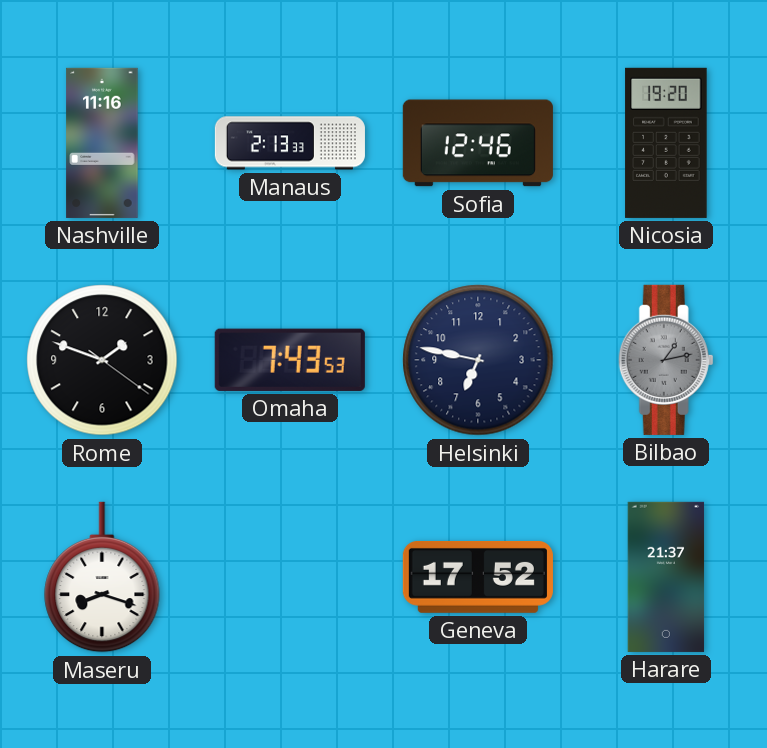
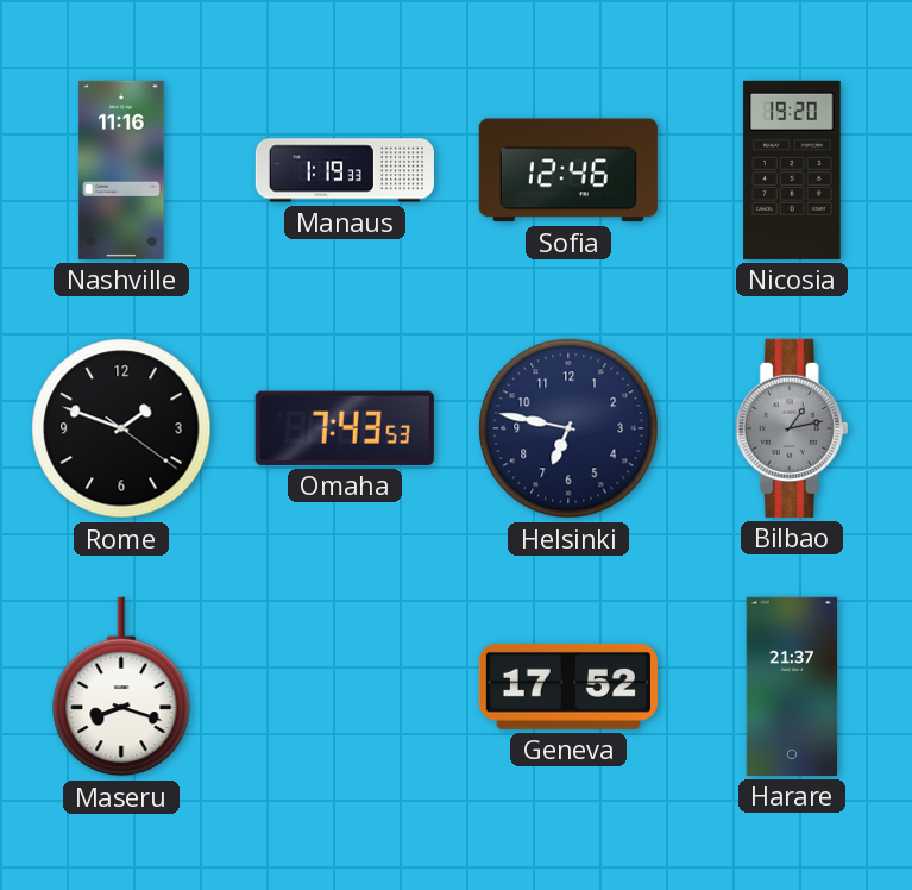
Manaus: 2:13 -> 1:19
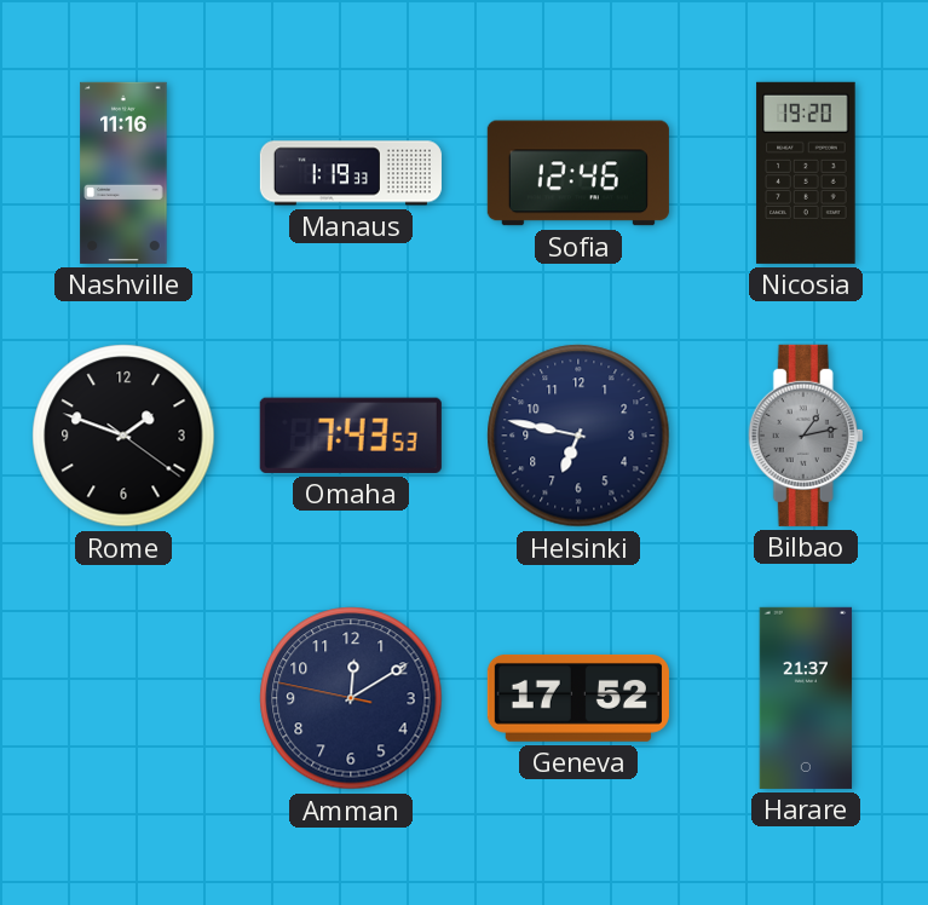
Maseru: 8:18 -> none
Amman: none -> 12:09
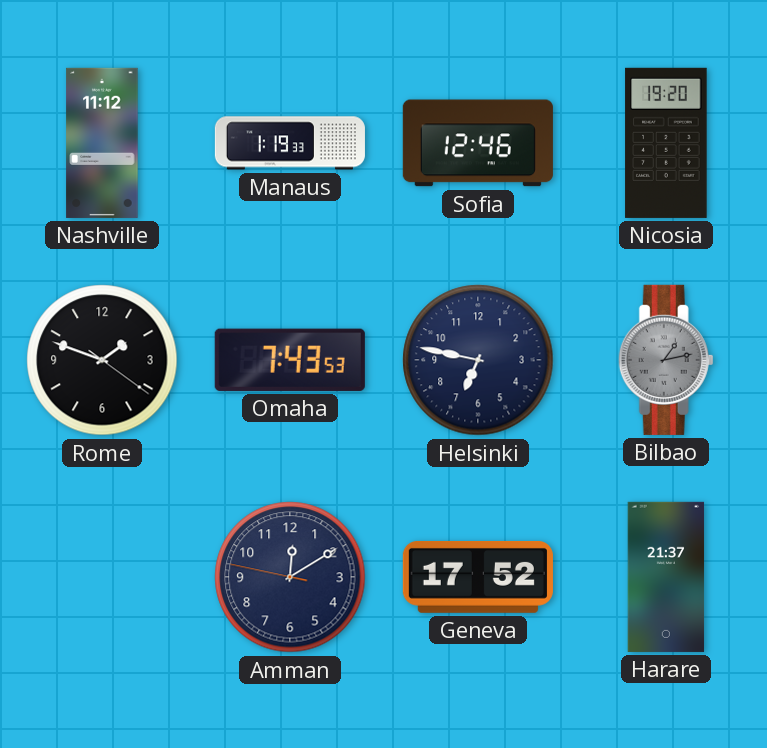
Nashville: 11:16 -> 11:12
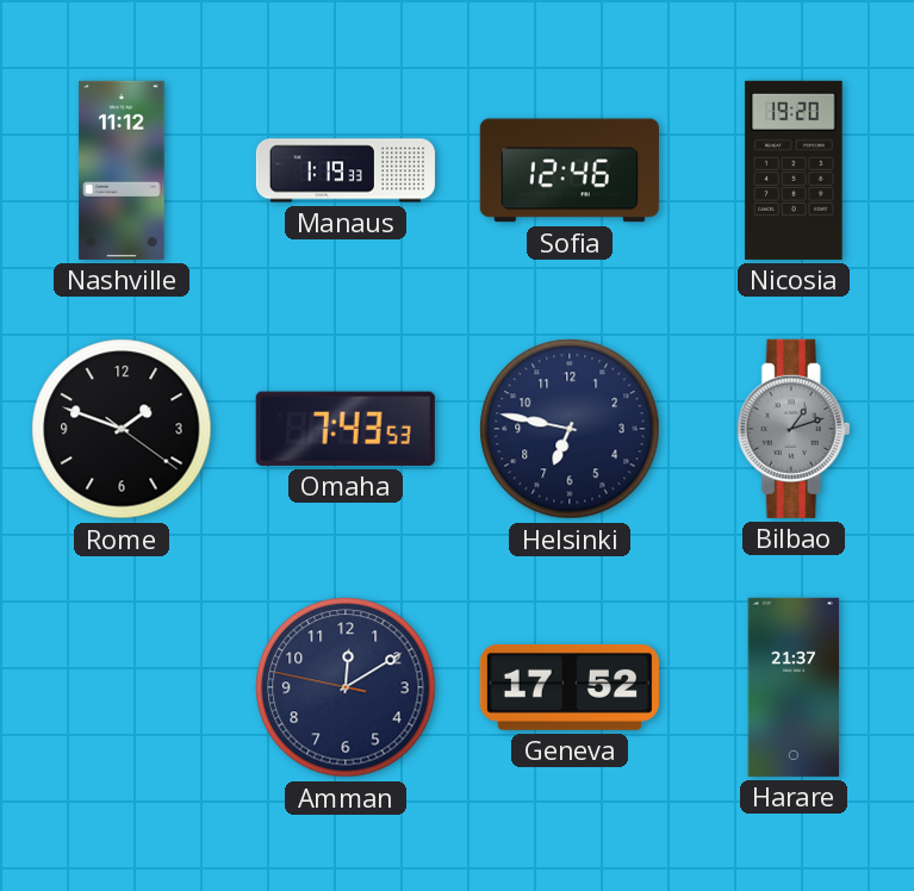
Bilbao: 1:13 -> 1:12
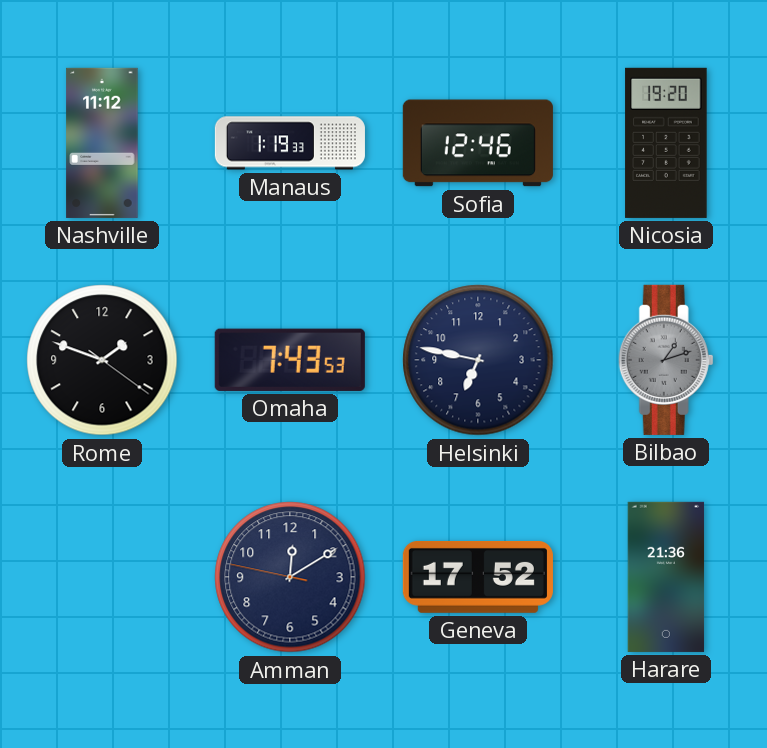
Harare: 21:37 -> 21:36
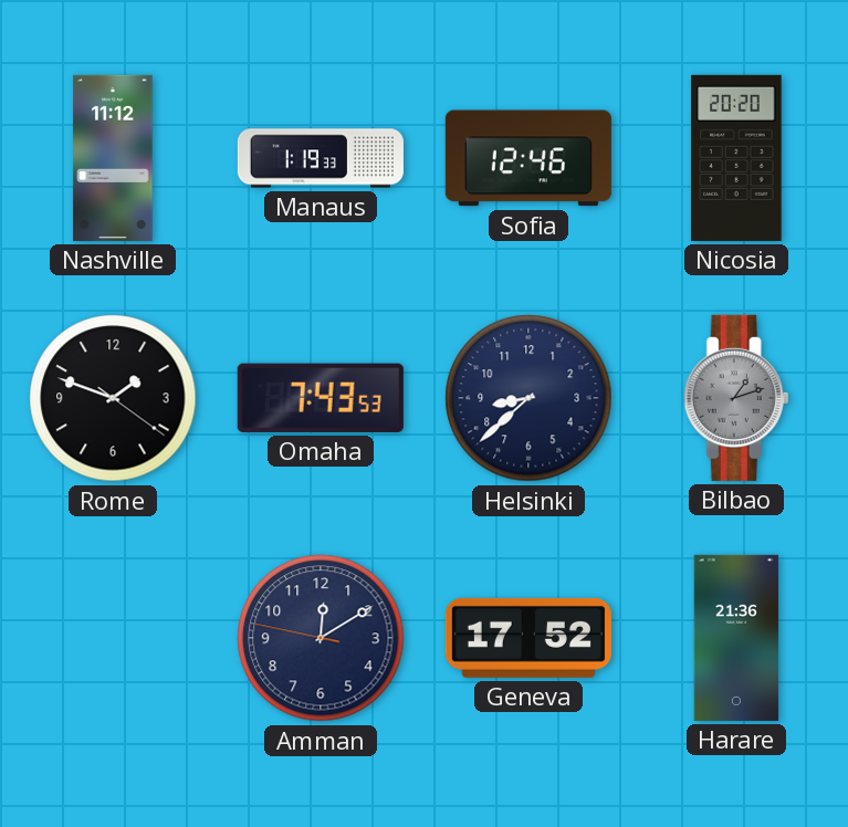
Nicosia: 19:20 -> 20:20
Helsinki: 6:47 -> 8:38
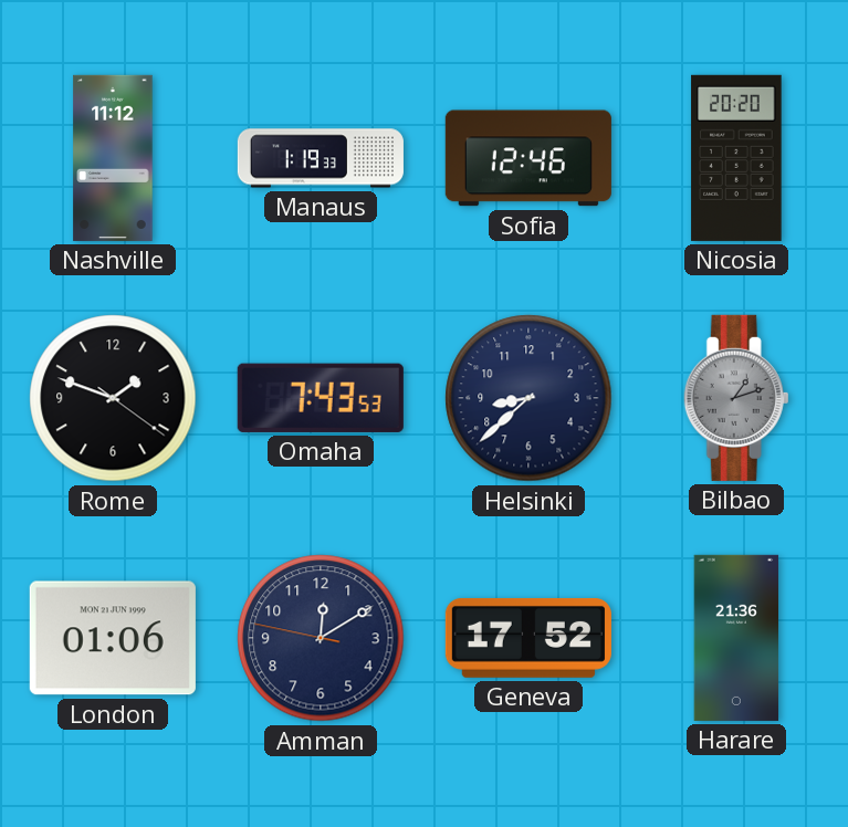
London: none -> 01:06
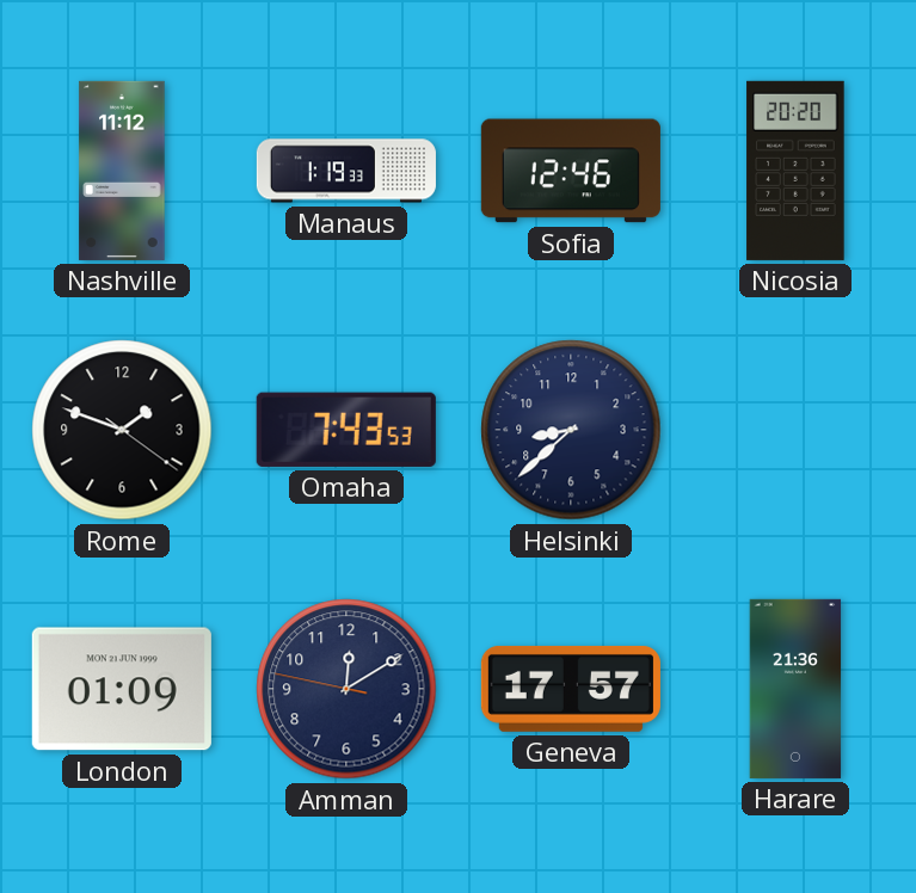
Bilbao: 1:12 -> none
London: 01:06 -> 01:09
Geneva: 17:52 -> 17:57
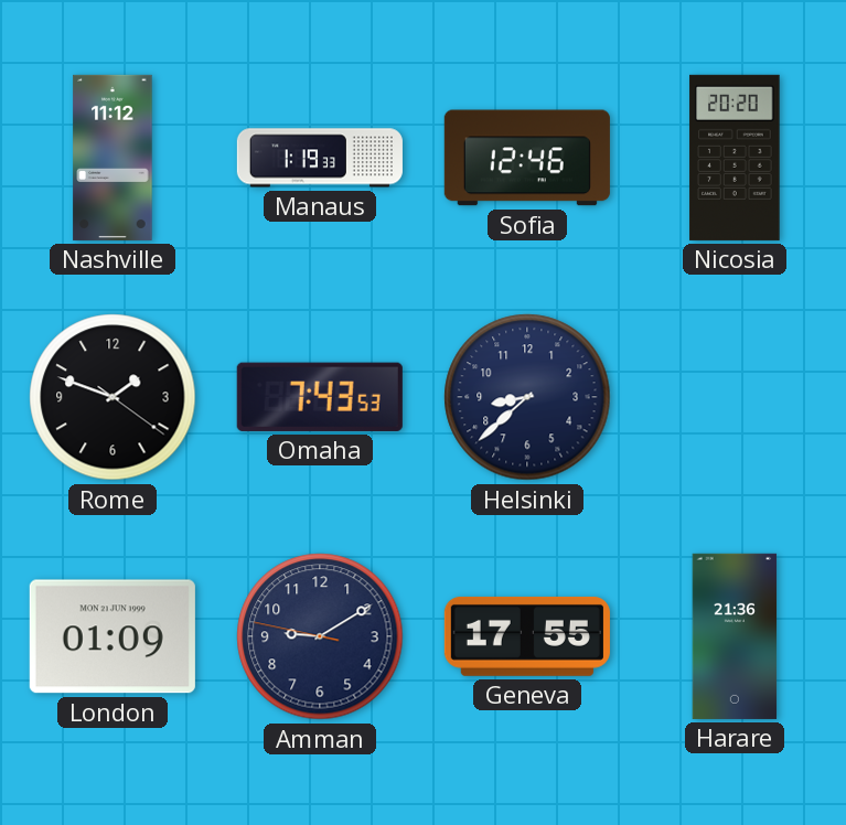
Amman: 12:09 -> 9:09
Geneva: 17:57 -> 17:55
